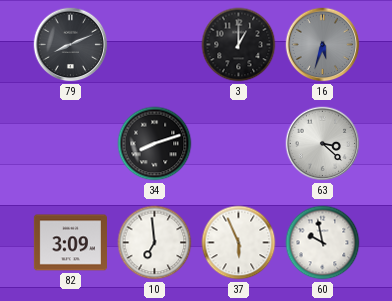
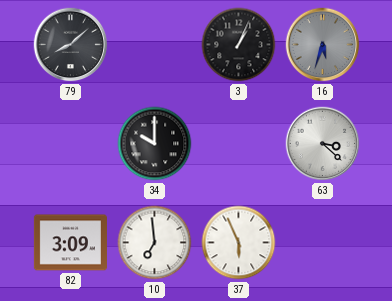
79: 8:11 -> 8:08
3: 1:00 -> 1:04
34: 8:12 -> 10:00
60: 9:58 -> none
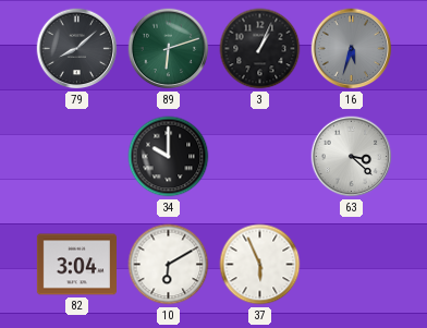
89: none -> 6:12
82: 3:09 -> 3:04
10: 6:59 -> 6:10
